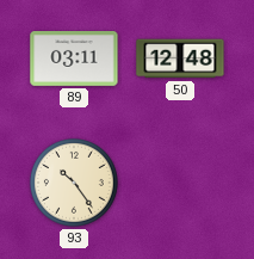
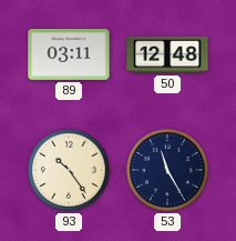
53: none -> 11:25
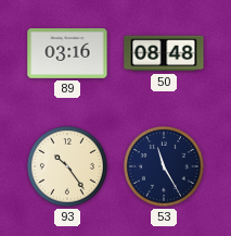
89: 03:11 -> 03:16
50: 12:48 -> 08:48
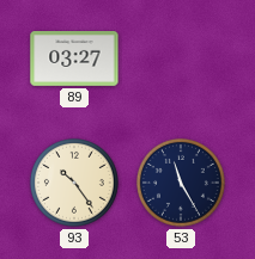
89: 03:16 -> 03:27
50: 08:48 -> none
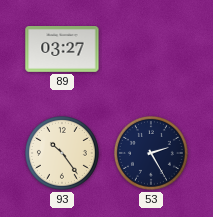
53: 11:25 -> 2:25
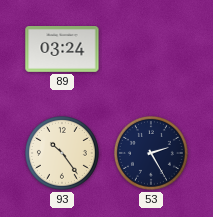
89: 03:27 -> 03:24
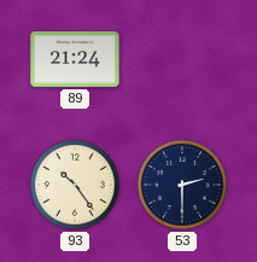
89: 03:24 -> 21:24
53: 2:25 -> 2:30
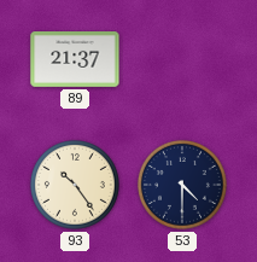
89: 21:24 -> 21:37
53: 2:30 -> 4:30
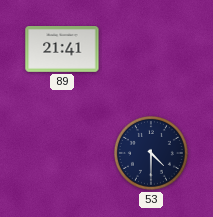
89: 21:37 -> 21:41
93: 10:24 -> none
